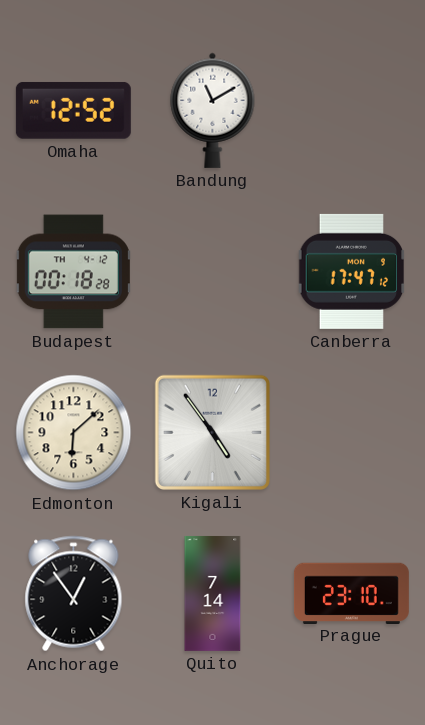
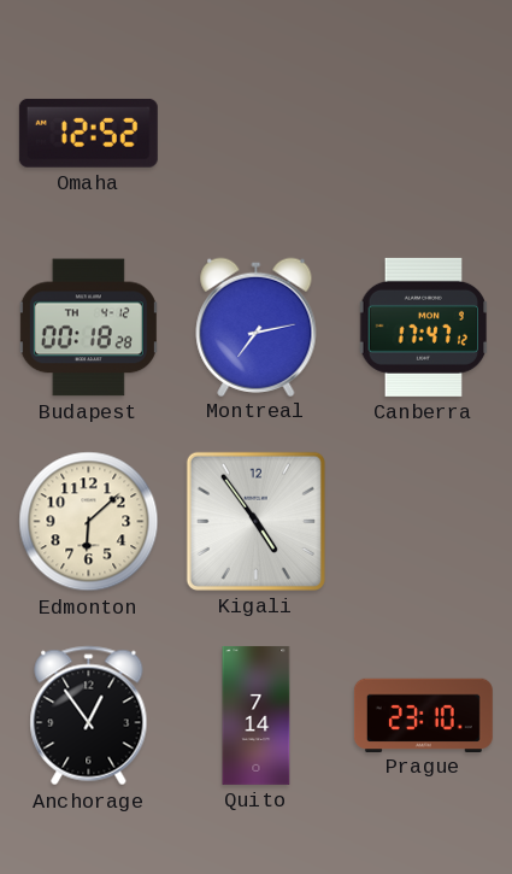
Bandung: 11:10 -> none
Montreal: none -> 7:13
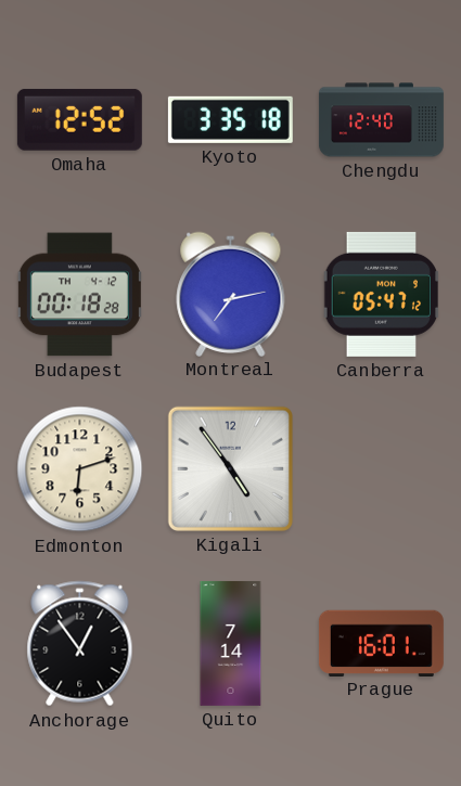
Kyoto: none -> 3:35
Chengdu: none -> 12:40
Canberra: 17:47 -> 05:47
Edmonton: 6:08 -> 6:12
Prague: 23:10 -> 16:01
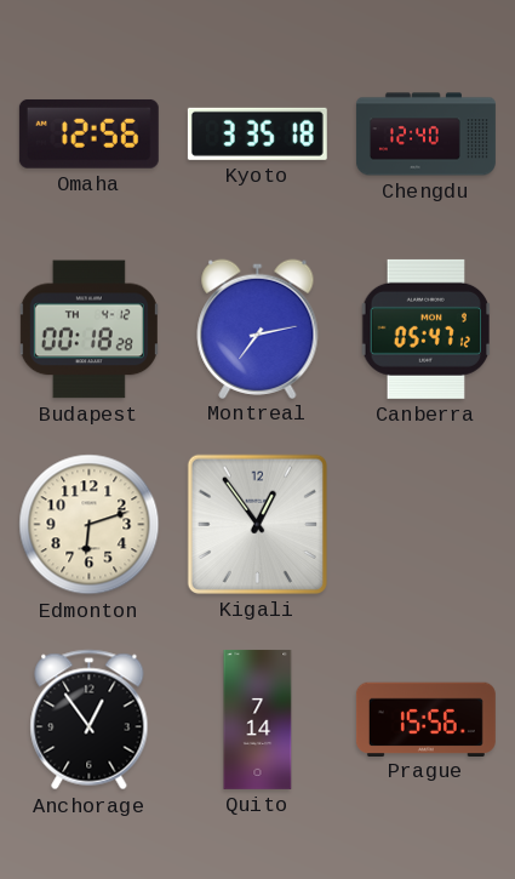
Omaha: 12:52 -> 12:56
Kigali: 4:54 -> 12:54
Prague: 16:01 -> 15:56
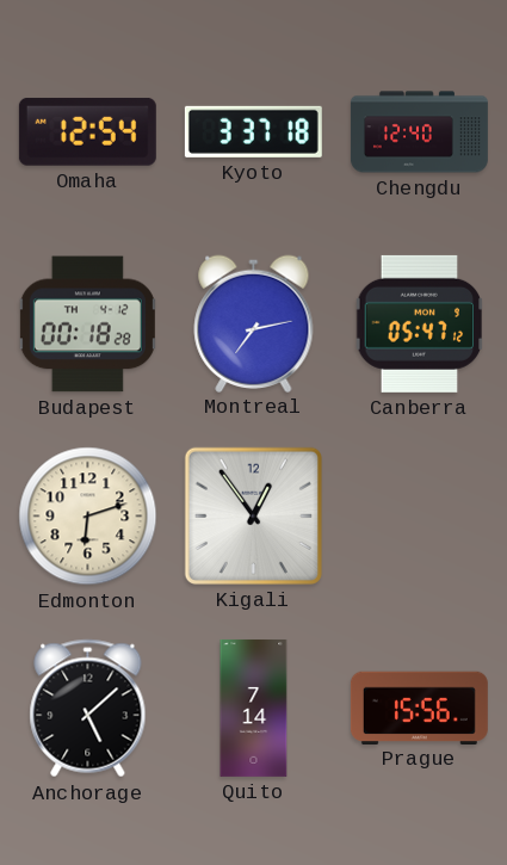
Omaha: 12:56 -> 12:54
Kyoto: 3:35 -> 3:37
Anchorage: 12:54 -> 5:08
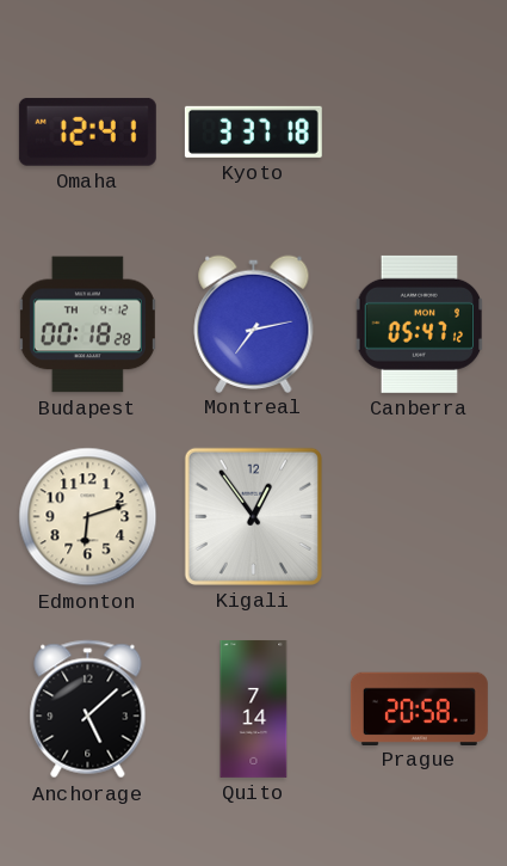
Omaha: 12:54 -> 12:41
Chengdu: 12:40 -> none
Prague: 15:56 -> 20:58
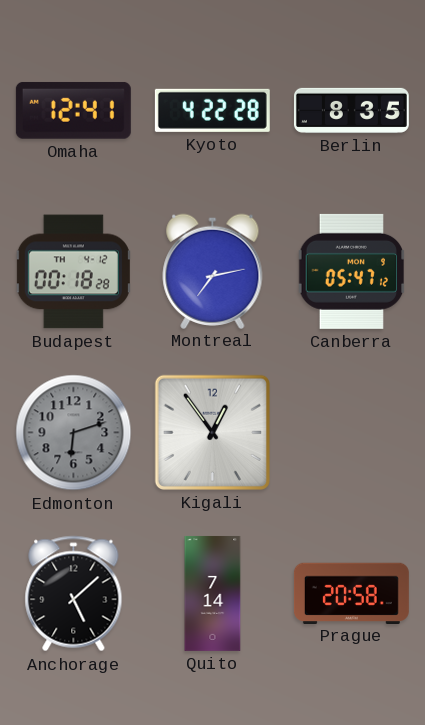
Kyoto: 3:37 -> 4:22
Berlin: none -> 8:35
Edmonton dial: cream -> grey
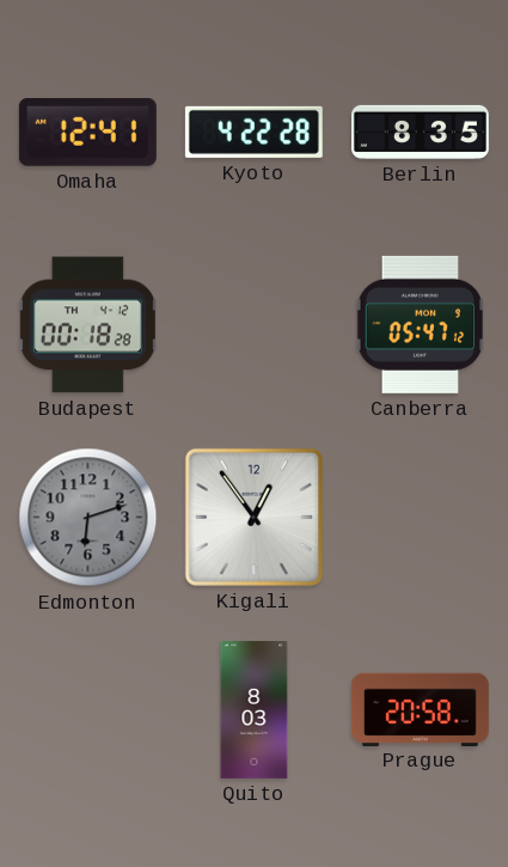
Montreal: 7:13 -> none
Anchorage: 5:08 -> none
Quito: 7:14 -> 8:03
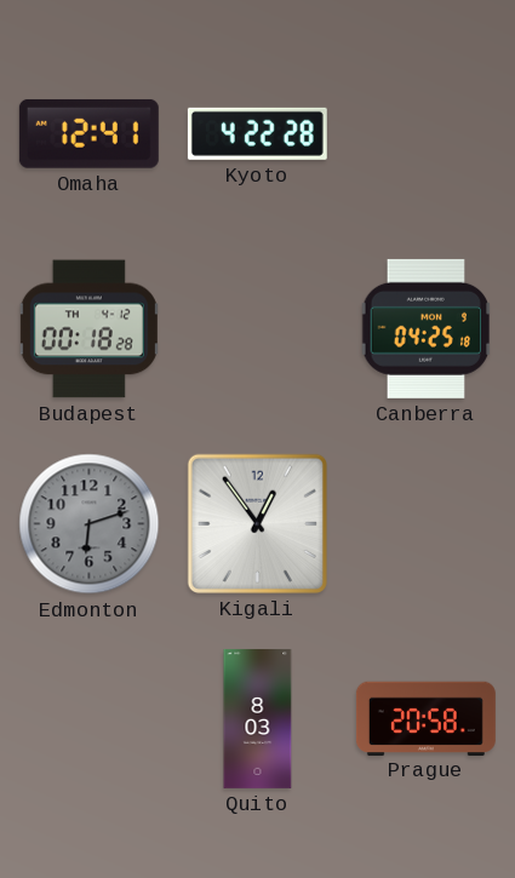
Berlin: 8:35 -> none
Canberra: 05:47 -> 04:25
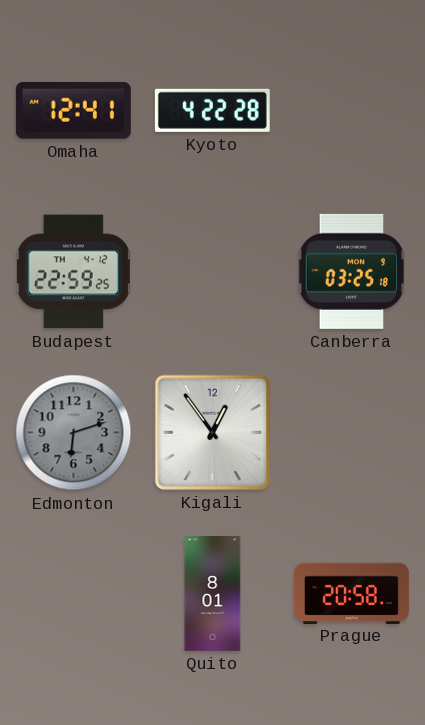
Budapest: 00:18 -> 22:59
Canberra: 04:25 -> 03:25
Quito: 8:03 -> 8:01
